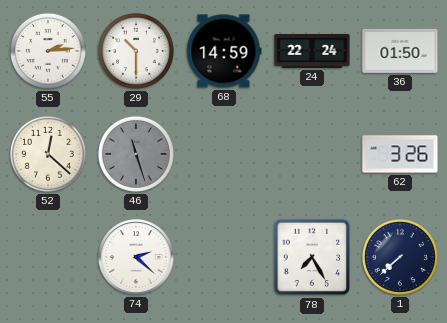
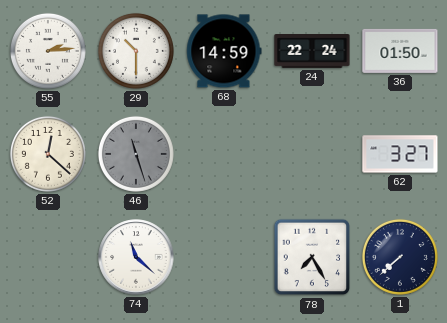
62: 3:26 -> 3:27
74: 2:22 -> 11:22
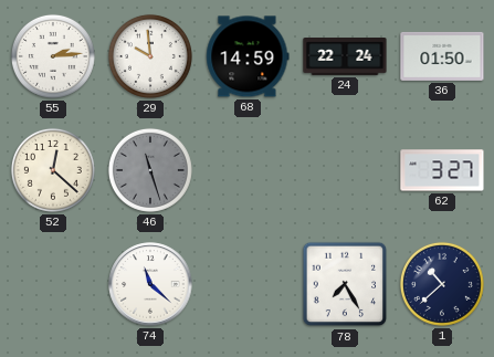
29: 10:30 -> 9:59
1: 7:38 -> 10:38
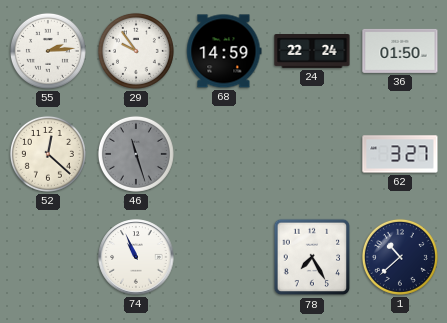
29: 9:59 -> 9:54
74: 11:22 -> 10:56
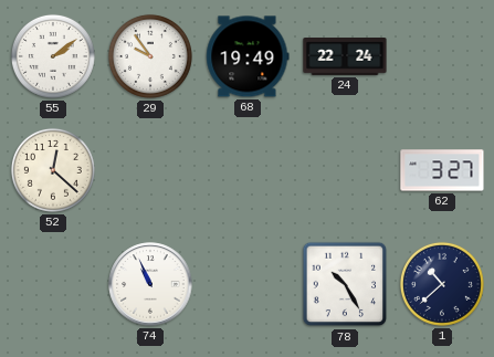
55: 2:14 -> 2:09
68: 14:59 -> 19:49
36: 01:50 -> none
46: 11:27 -> none
78: 7:25 -> 10:25
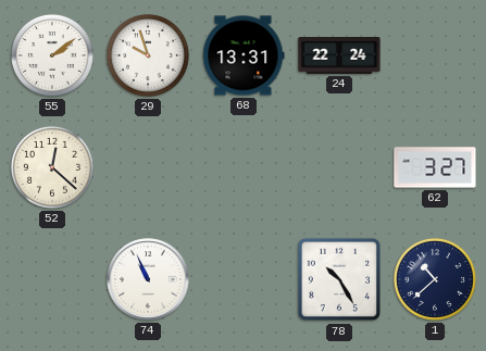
29: 9:54 -> 9:57
68: 19:49 -> 13:31
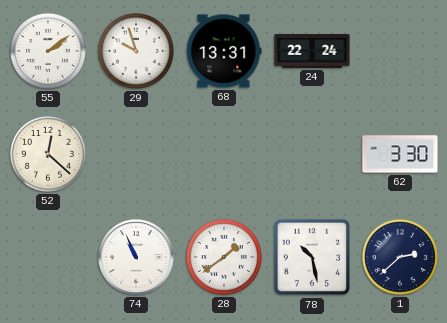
62: 3:27 -> 3:30
28: none -> 1:39
78: 10:25 -> 10:28
1: 10:38 -> 2:38
